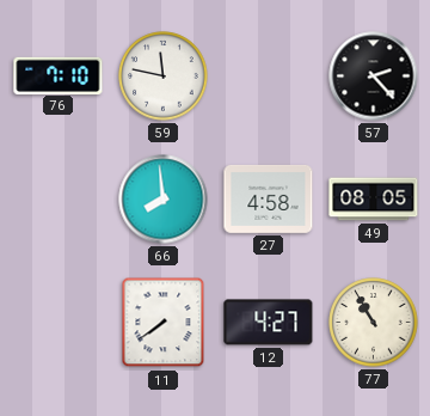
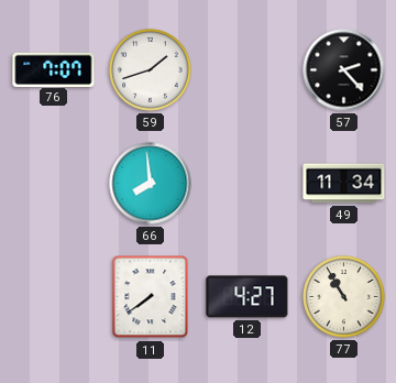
76: 7:10 -> 7:07
59: 11:47 -> 1:42
27: 4:58 -> none
49: 08:05 -> 11:34
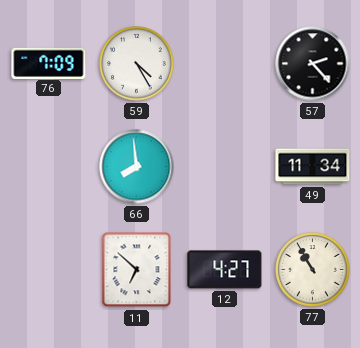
76: 7:07 -> 7:09
59: 1:42 -> 4:25
11: 7:39 -> 6:52
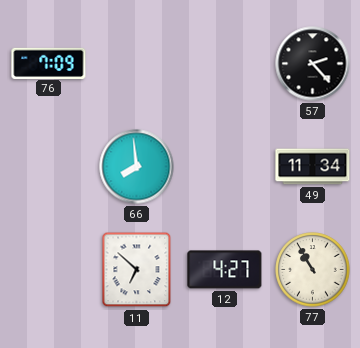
59: 4:25 -> none
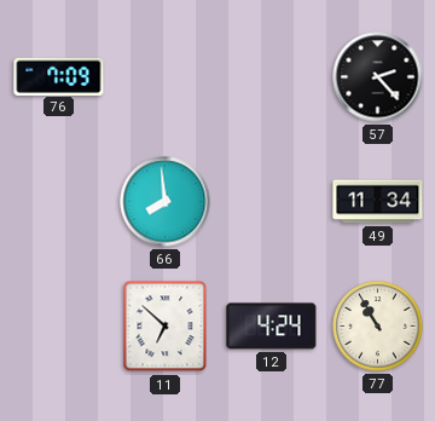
12: 4:27 -> 4:24
